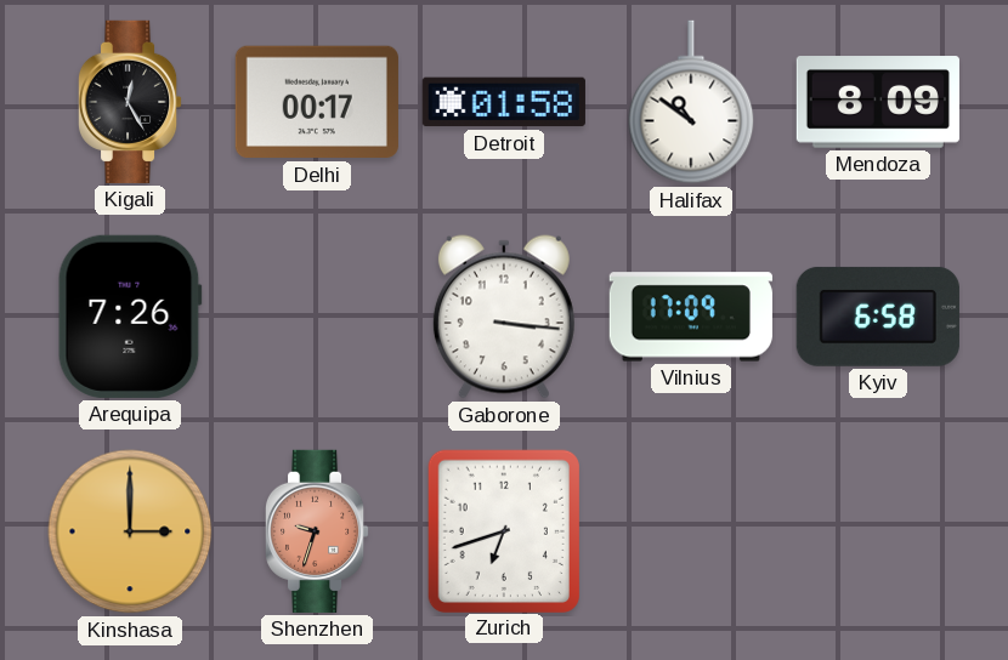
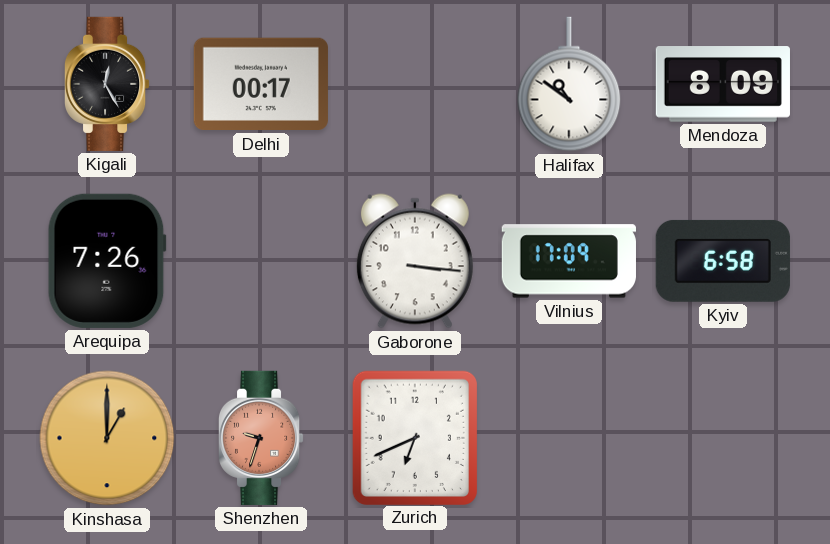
Detroit: 01:58 -> none
Kinshasa: 3:00 -> 1:00
Zurich: 6:42 -> 6:41
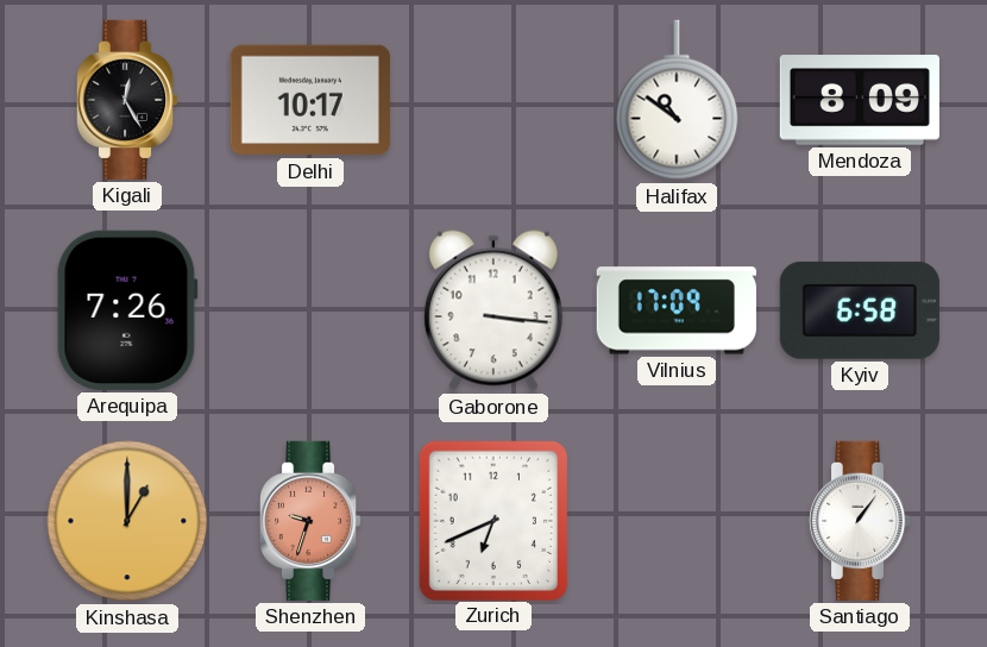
Delhi: 00:17 -> 10:17
Santiago: none -> 1:06
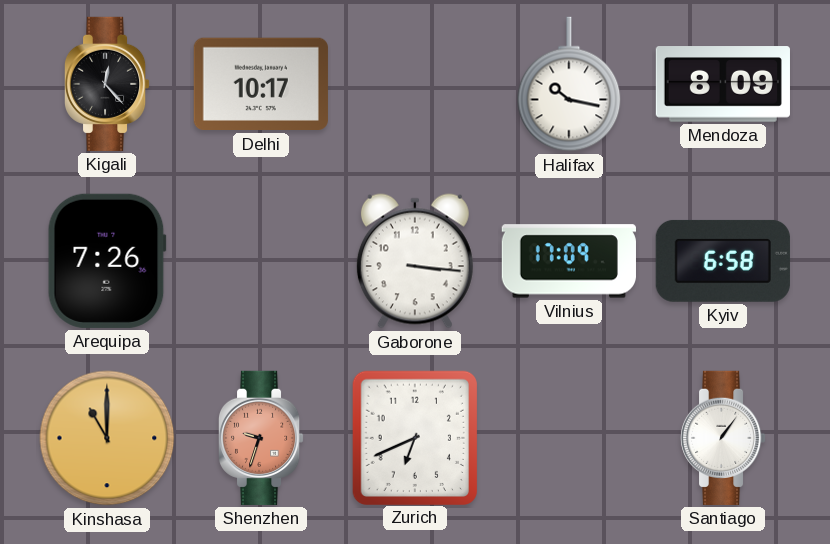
Kigali: 12:25 -> 12:23
Halifax: 10:51 -> 10:17
Kinshasa: 1:00 -> 11:00
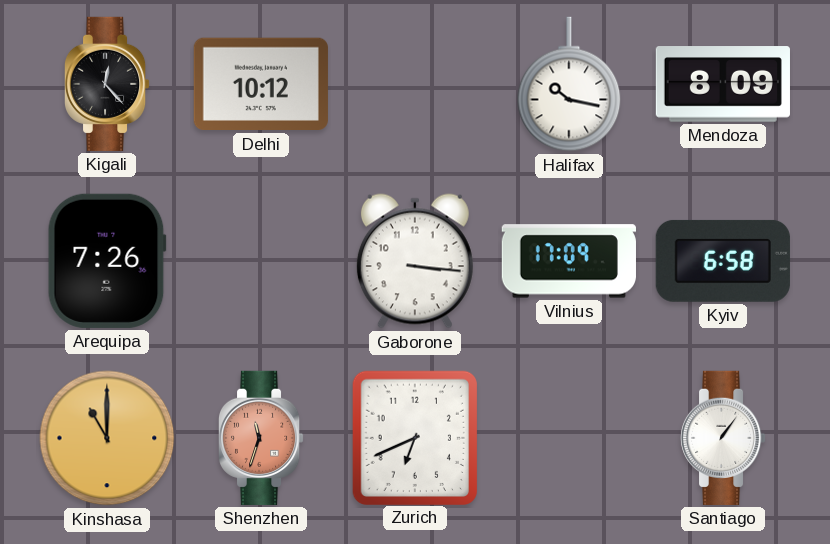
Delhi: 10:17 -> 10:12
Shenzhen: 9:33 -> 11:33
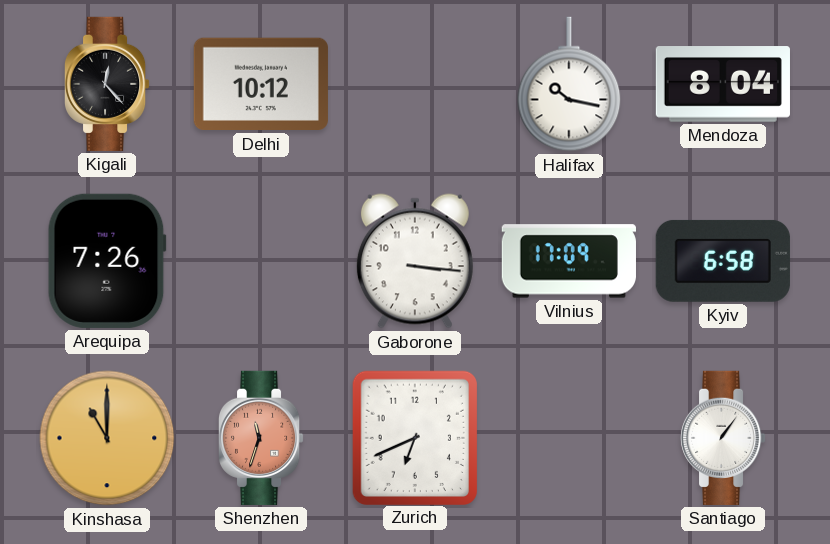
Mendoza: 8:09 -> 8:04
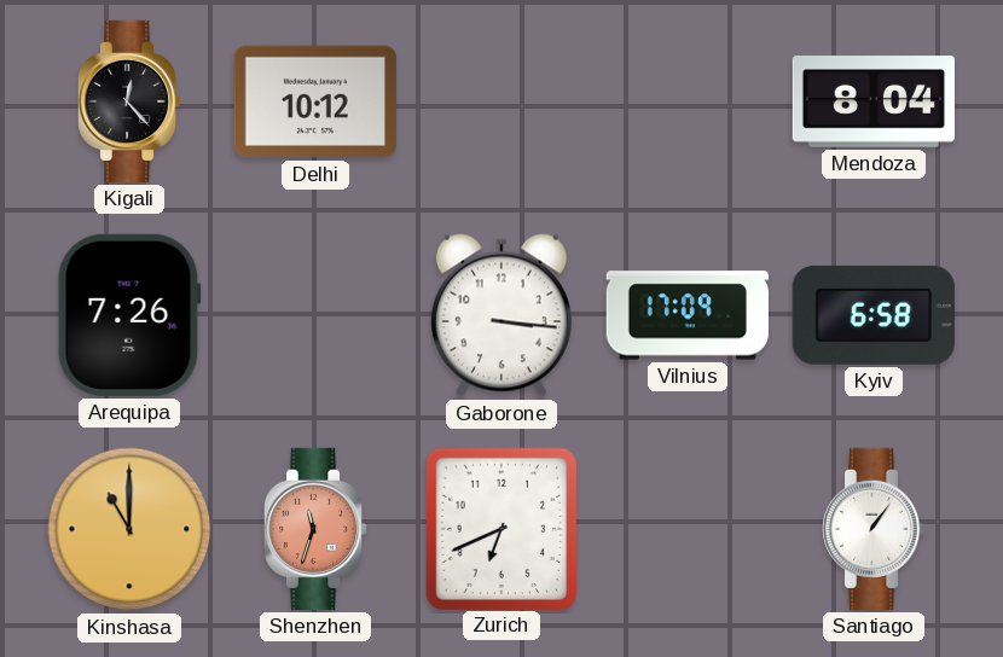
Halifax: 10:17 -> none
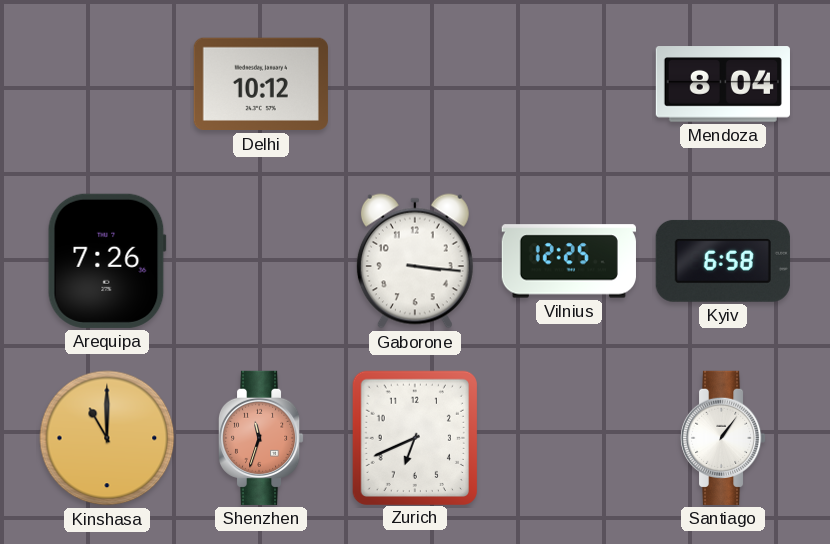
Kigali: 12:23 -> none
Vilnius: 17:09 -> 12:25
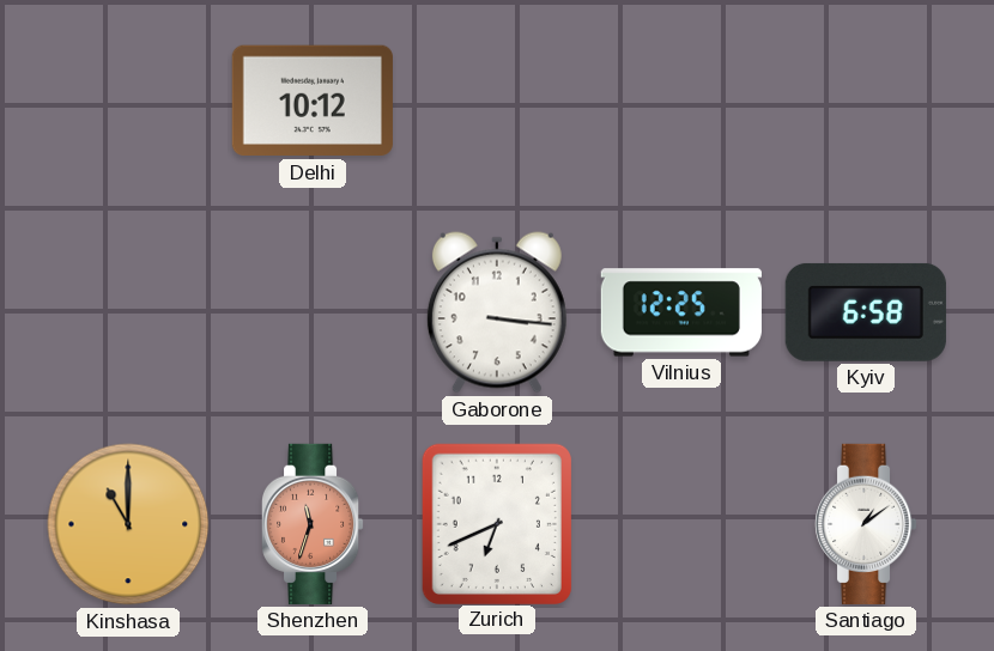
Mendoza: 8:04 -> none
Arequipa: 7:26 -> none
Santiago: 1:06 -> 1:09
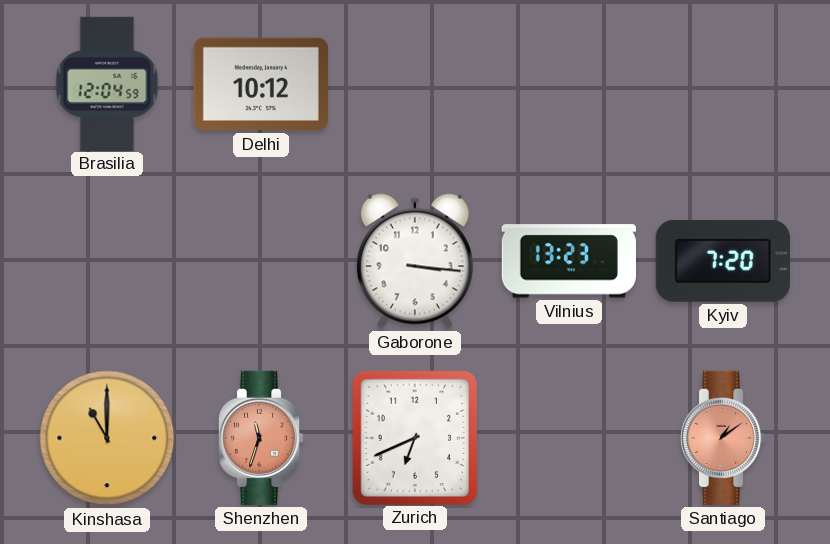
Brasilia: none -> 12:04
Vilnius: 12:25 -> 13:23
Kyiv: 6:58 -> 7:20
Santiago dial: white -> salmon
